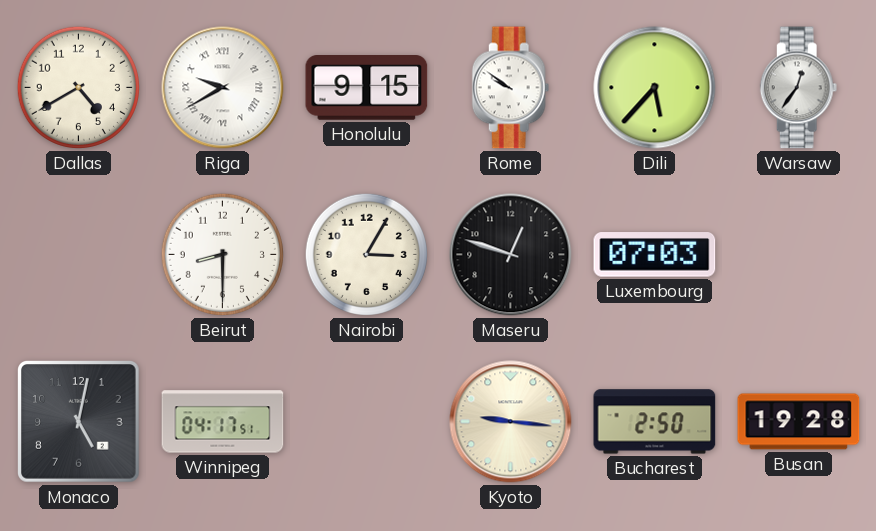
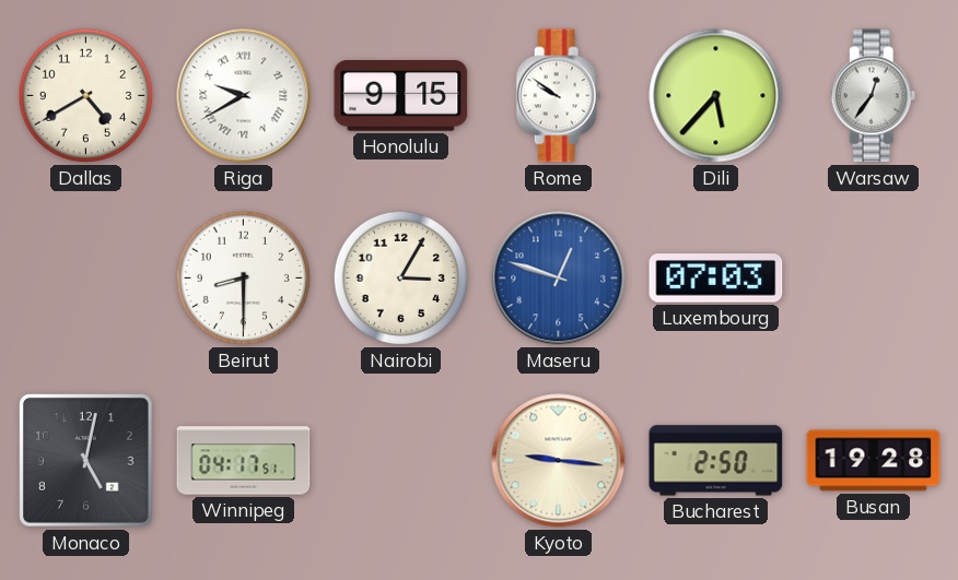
Maseru dial: black -> blue
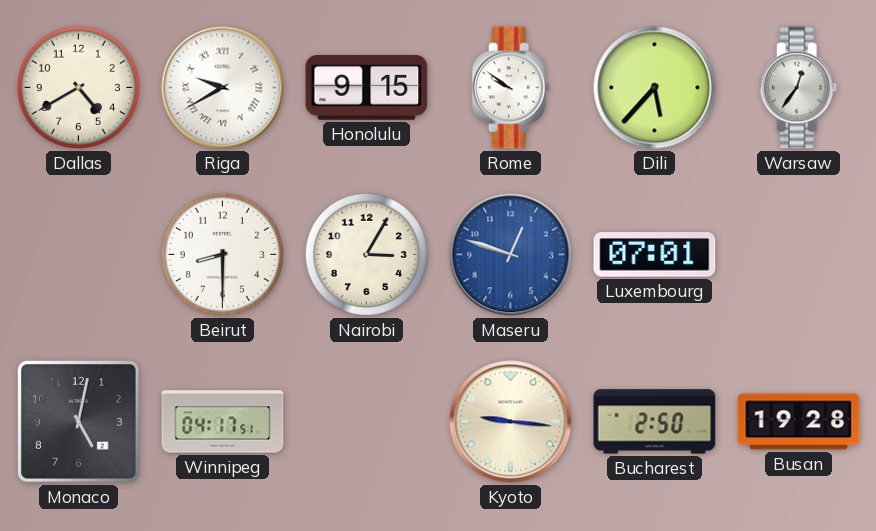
Luxembourg: 07:03 -> 07:01
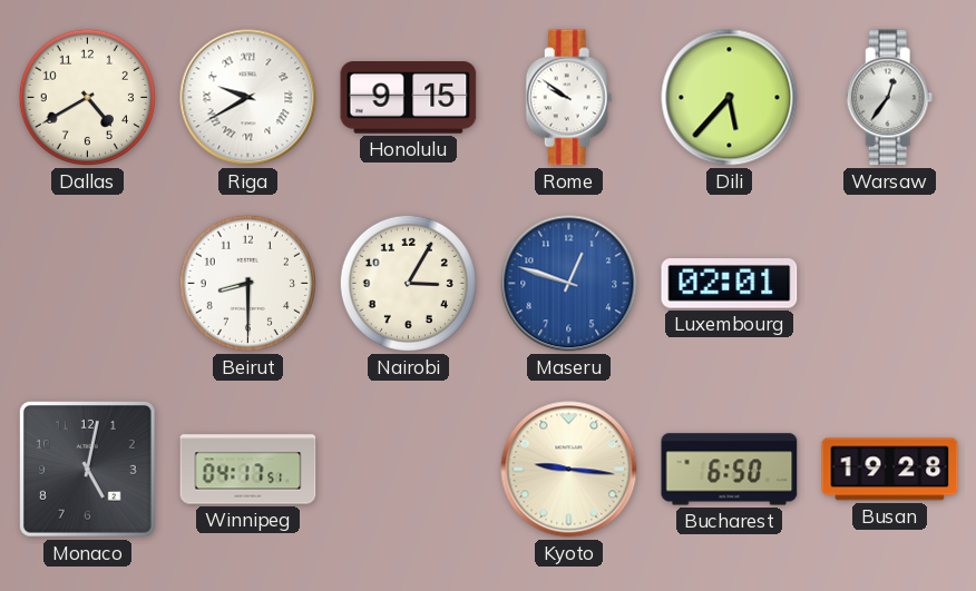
Luxembourg: 07:01 -> 02:01
Bucharest: 2:50 -> 6:50
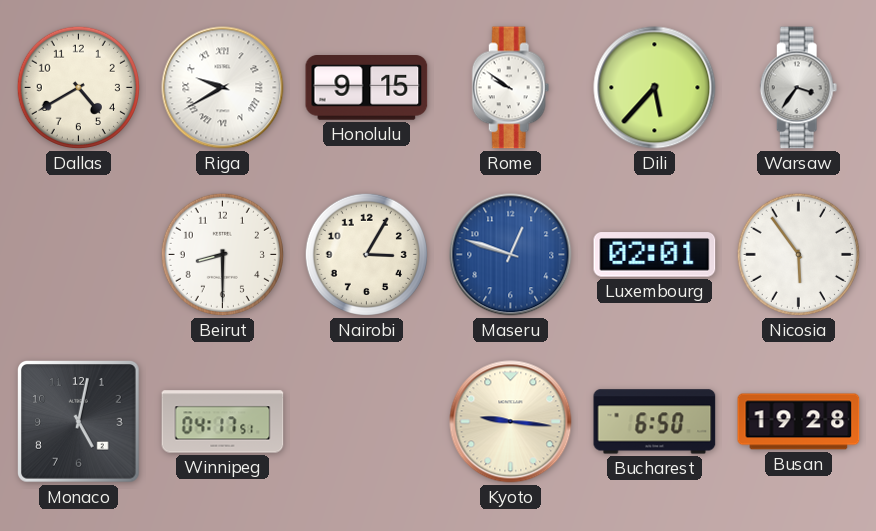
Warsaw: 12:36 -> 3:36
Nicosia: none -> 5:54
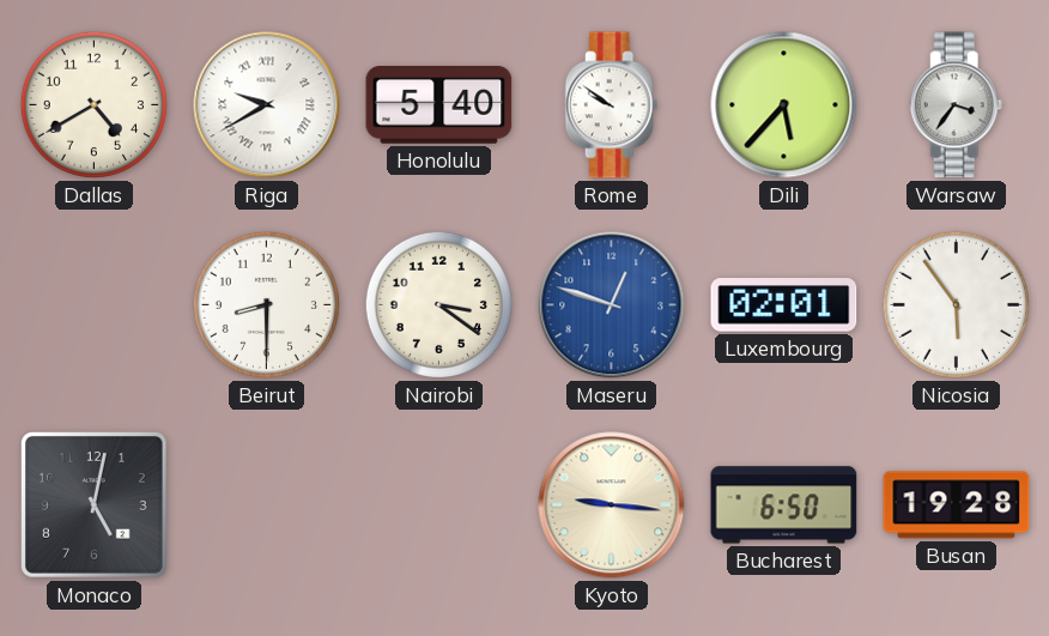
Honolulu: 9:15 -> 5:40
Nairobi: 3:05 -> 3:21
Winnipeg: 04:17 -> none
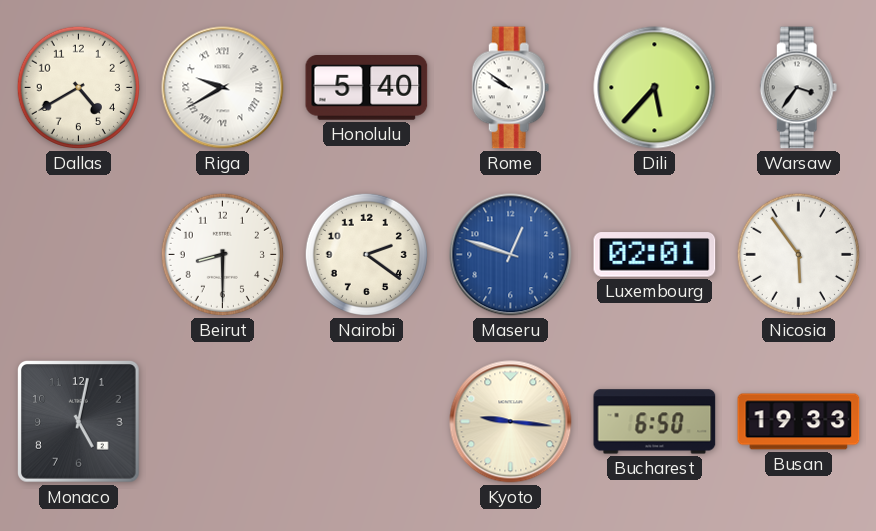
Nairobi: 3:21 -> 2:21
Busan: 19:28 -> 19:33
